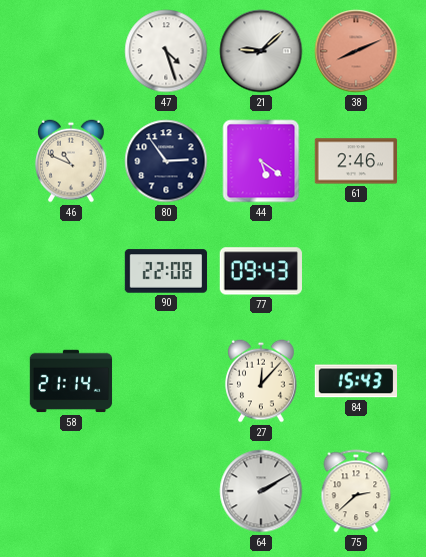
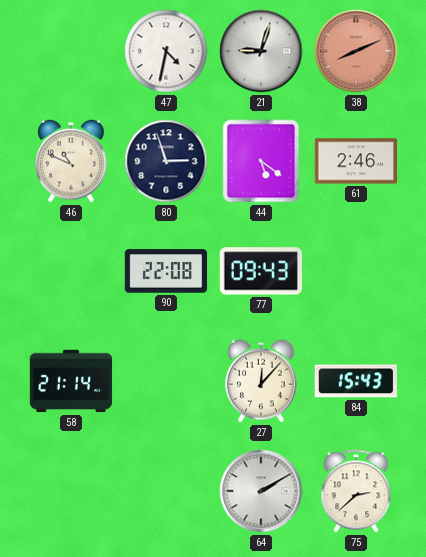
47: 4:27 -> 4:32
21: 9:08 -> 9:03
80: 2:54 -> 2:57
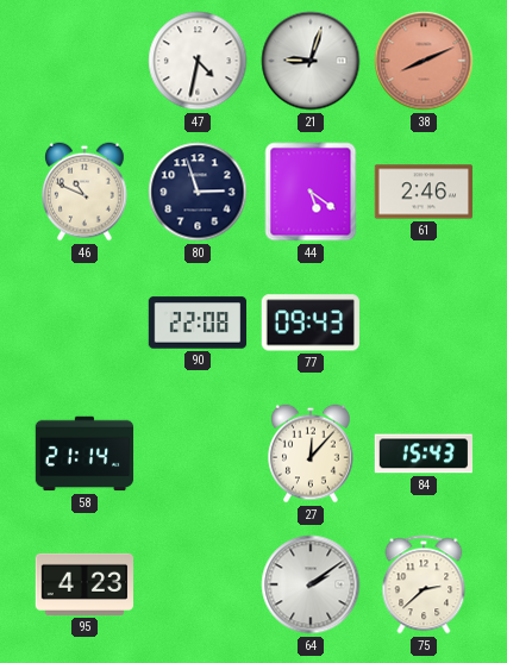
95: none -> 4:23
64: 2:10 -> 2:09
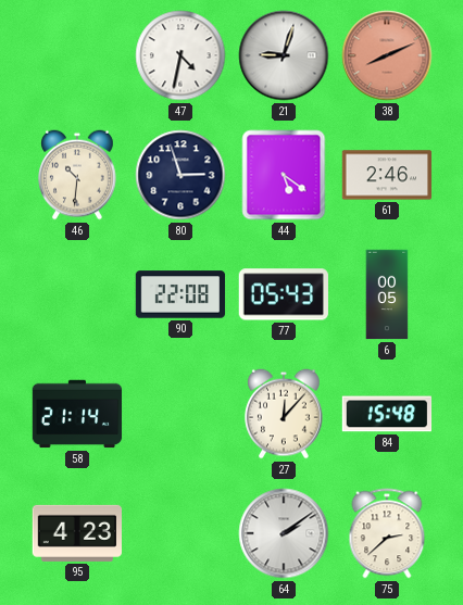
46: 10:49 -> 10:31
77: 09:43 -> 05:43
6: none -> 00:05
84: 15:43 -> 15:48
